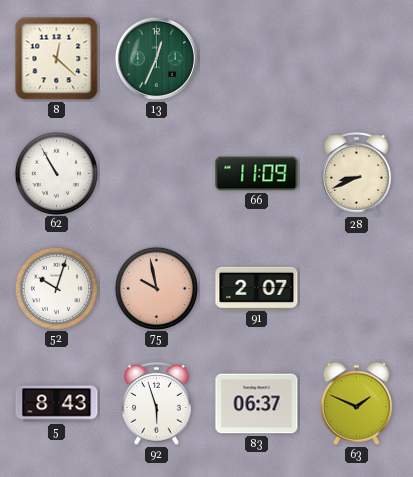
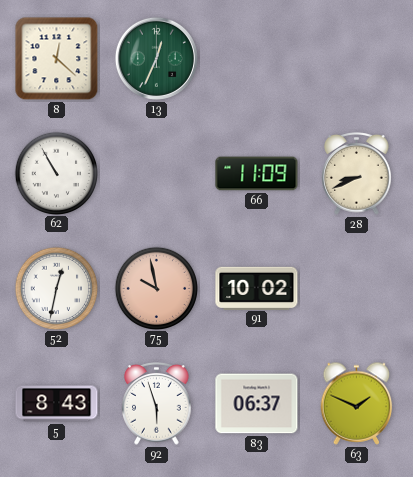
52: 10:03 -> 12:32
91: 2:07 -> 10:02
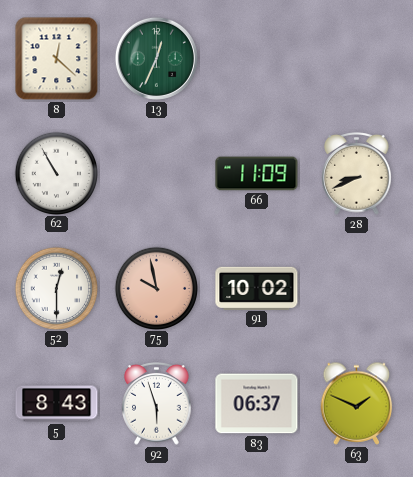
52: 12:32 -> 12:30
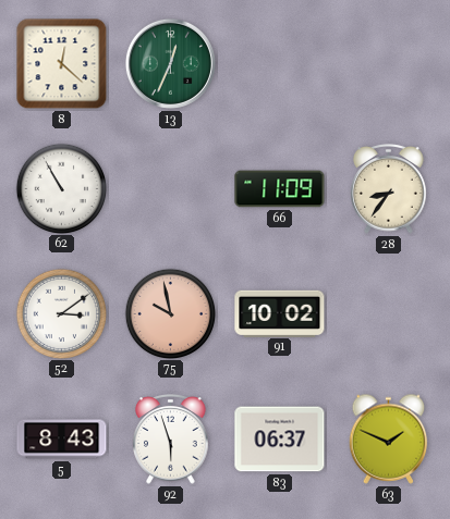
28: 8:41 -> 8:36
52: 12:30 -> 3:09
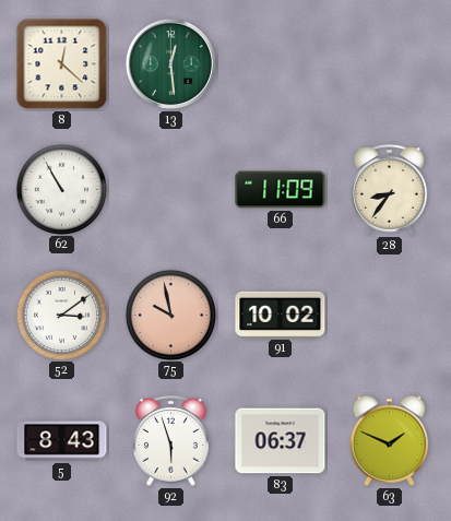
13: 12:34 -> 12:29
